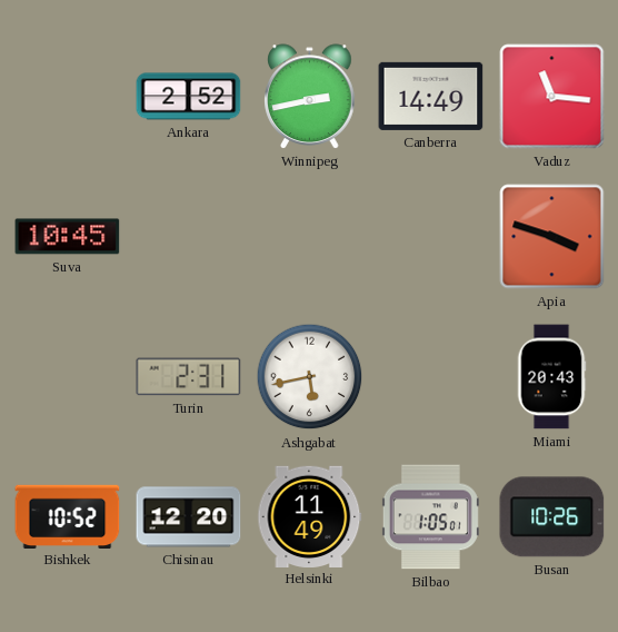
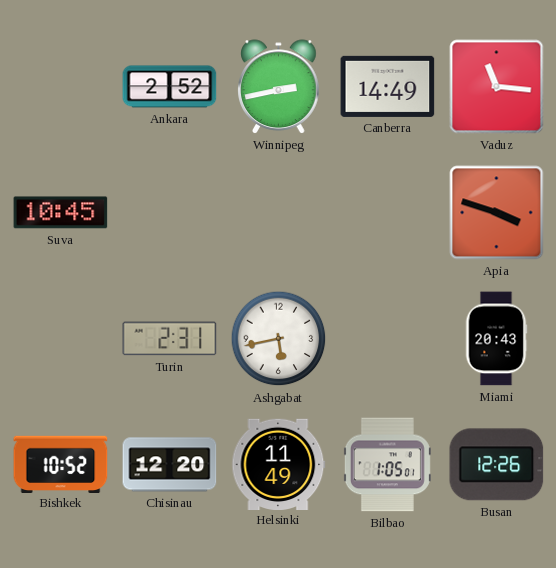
Busan: 10:26 -> 12:26
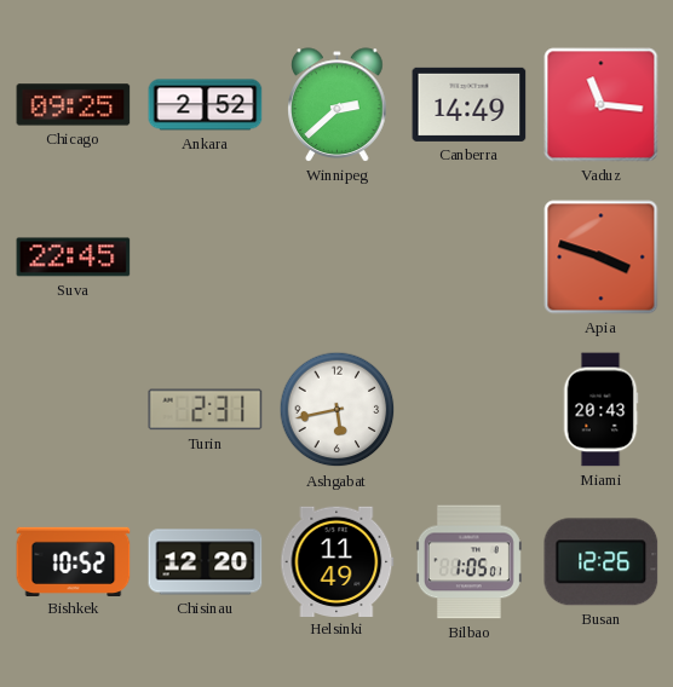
Chicago: none -> 09:25
Winnipeg: 2:43 -> 2:38
Suva: 10:45 -> 22:45
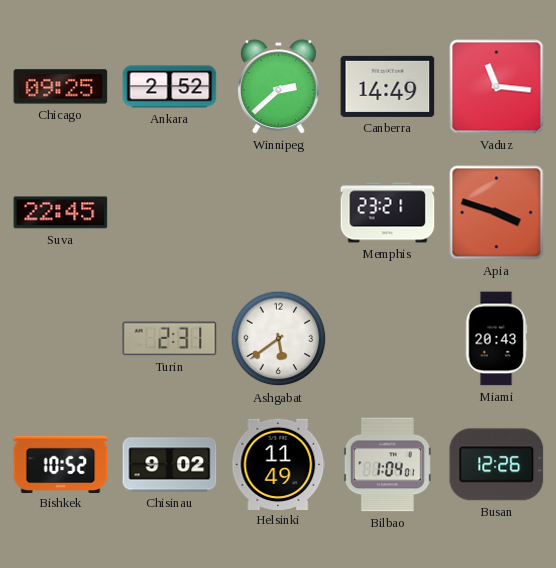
Memphis: none -> 23:21
Ashgabat: 5:43 -> 5:39
Chisinau: 12:20 -> 9:02
Bilbao: 1:05 -> 1:04
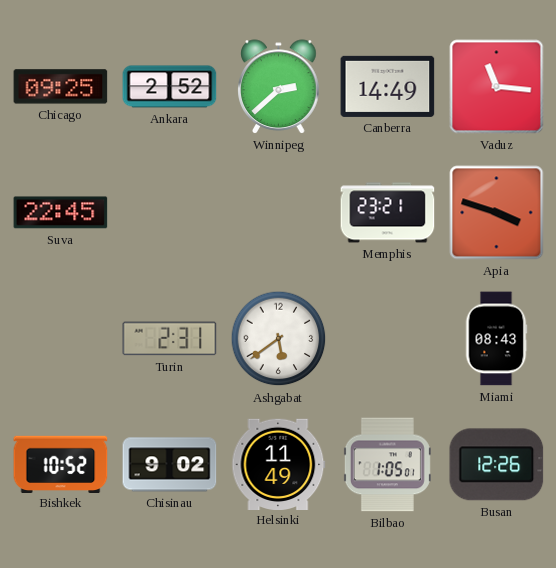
Miami: 20:43 -> 08:43
Bilbao: 1:04 -> 1:05
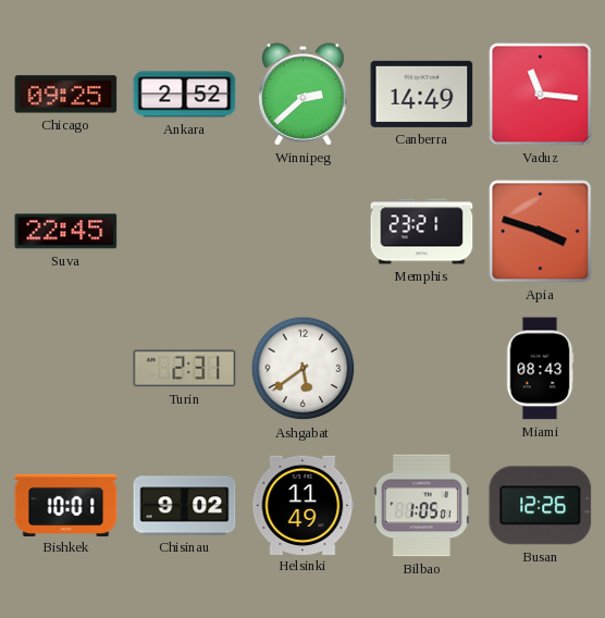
Bishkek: 10:52 -> 10:01
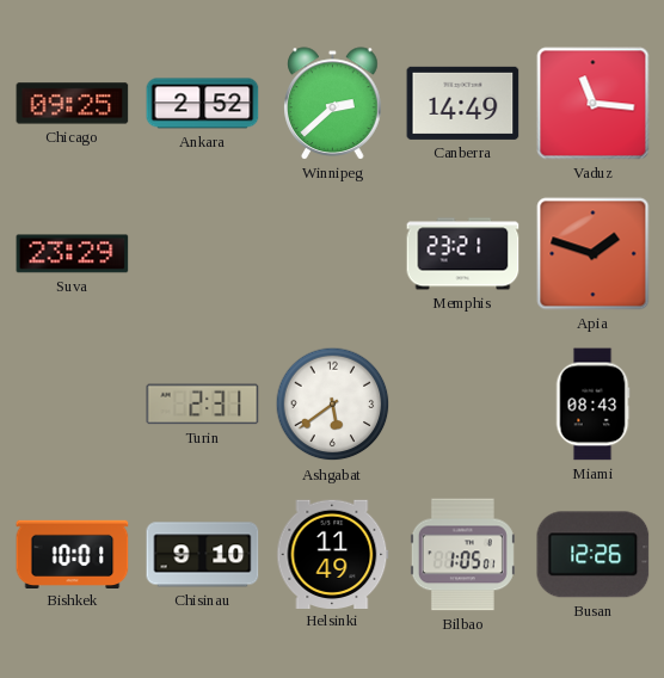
Suva: 22:45 -> 23:29
Apia: 3:48 -> 1:48
Chisinau: 9:02 -> 9:10
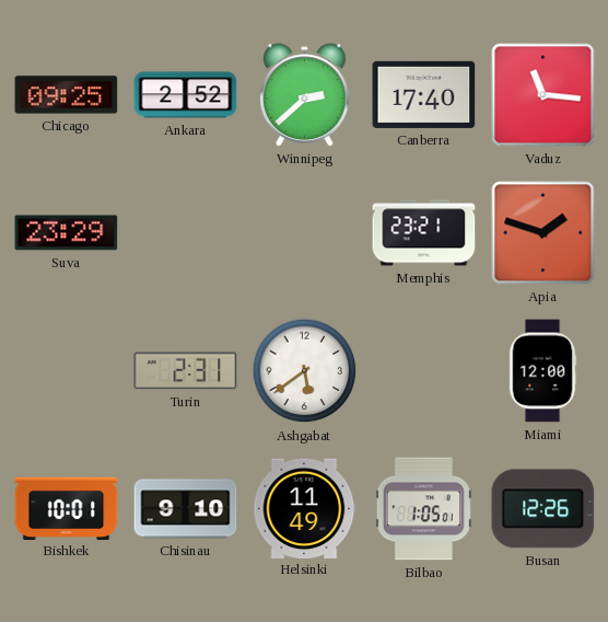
Canberra: 14:49 -> 17:40
Miami: 08:43 -> 12:00
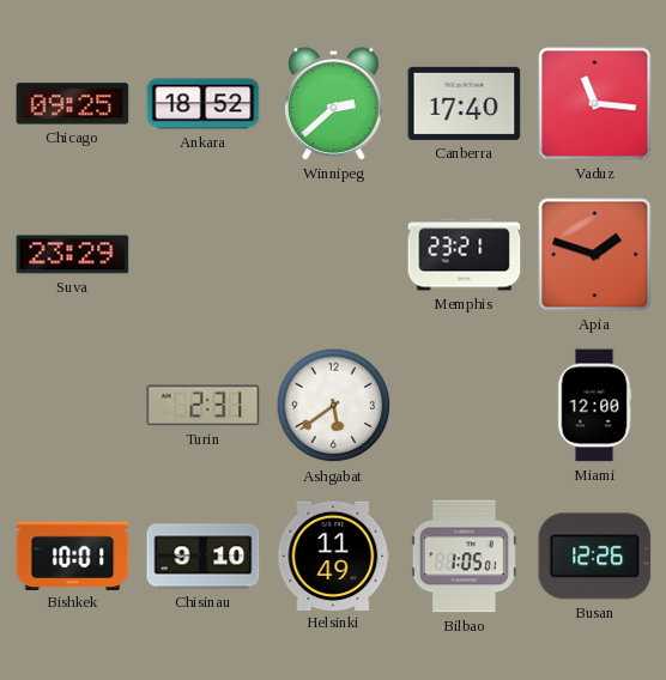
Ankara: 2:52 -> 18:52
